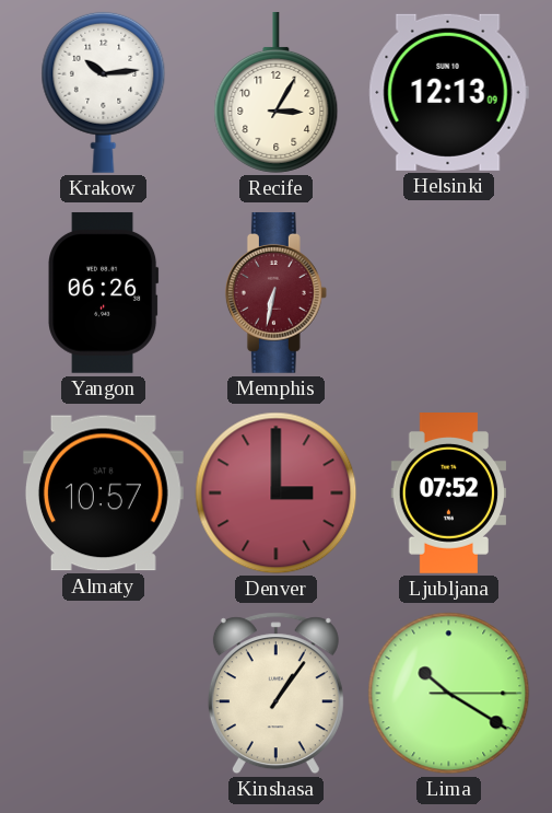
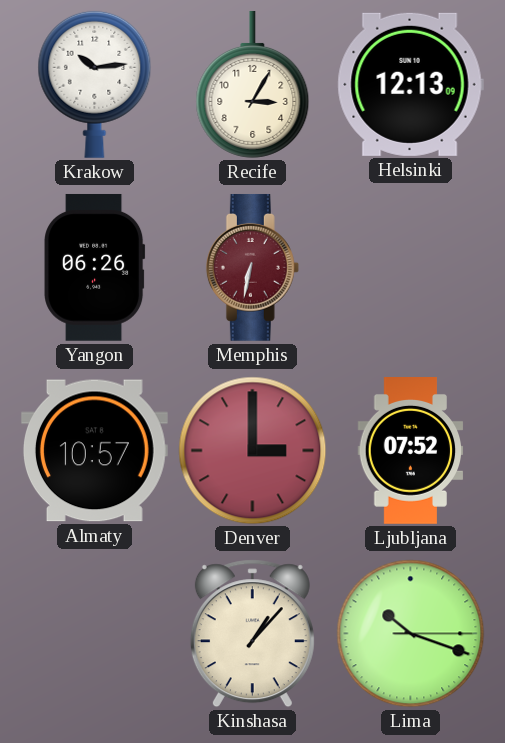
Kinshasa: 1:06 -> 1:07
Lima: 10:20 -> 10:18
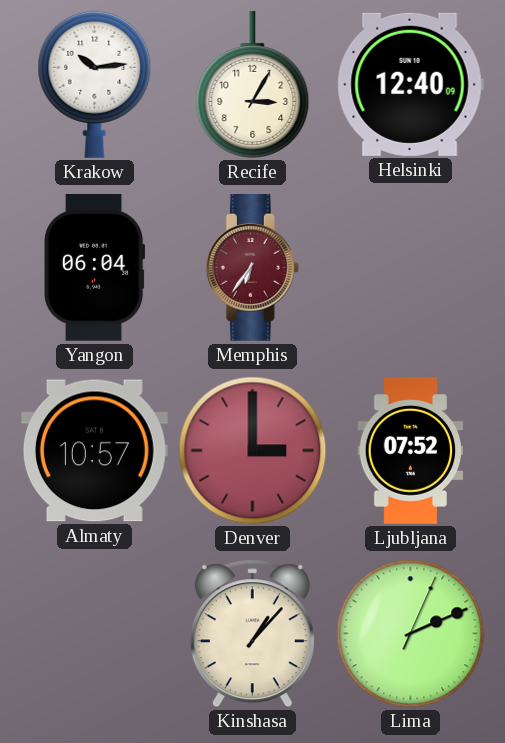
Helsinki: 12:13 -> 12:40
Yangon: 06:26 -> 06:04
Memphis: 6:32 -> 6:36
Lima: 10:18 -> 2:11
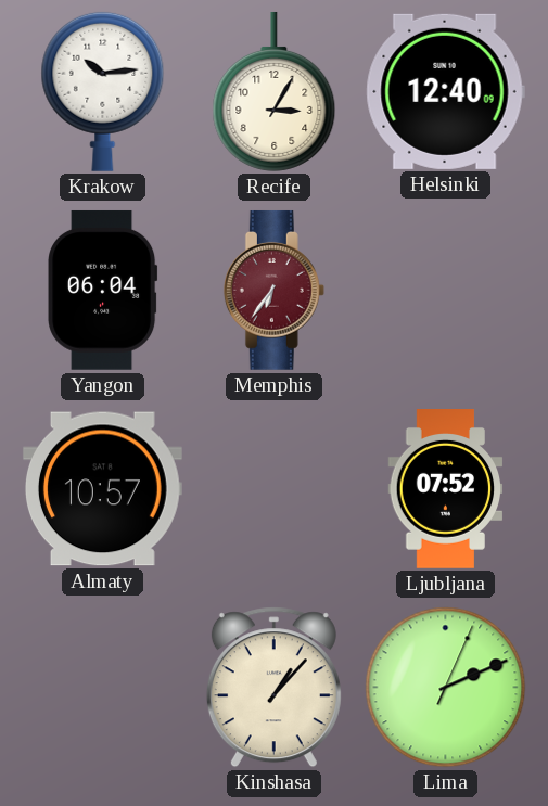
Denver: 3:00 -> none
